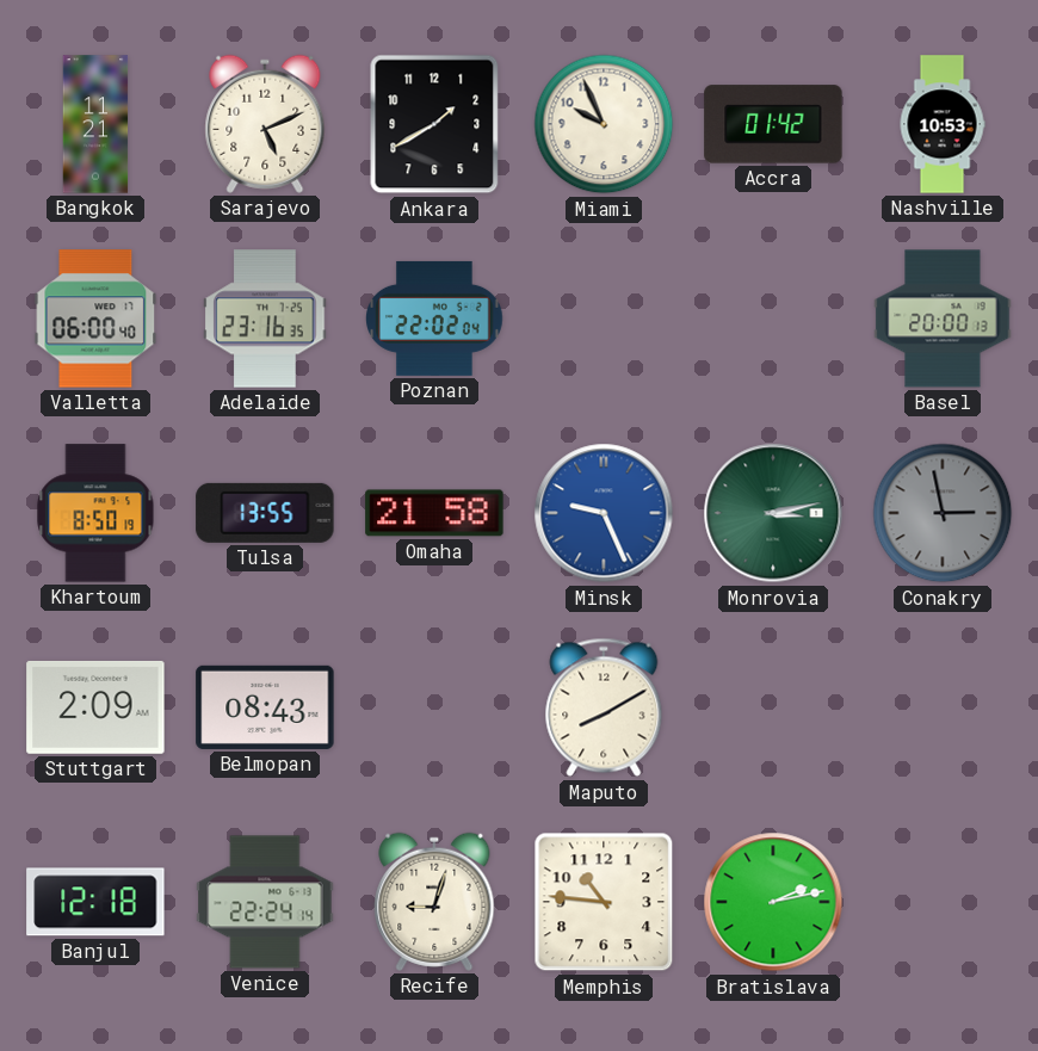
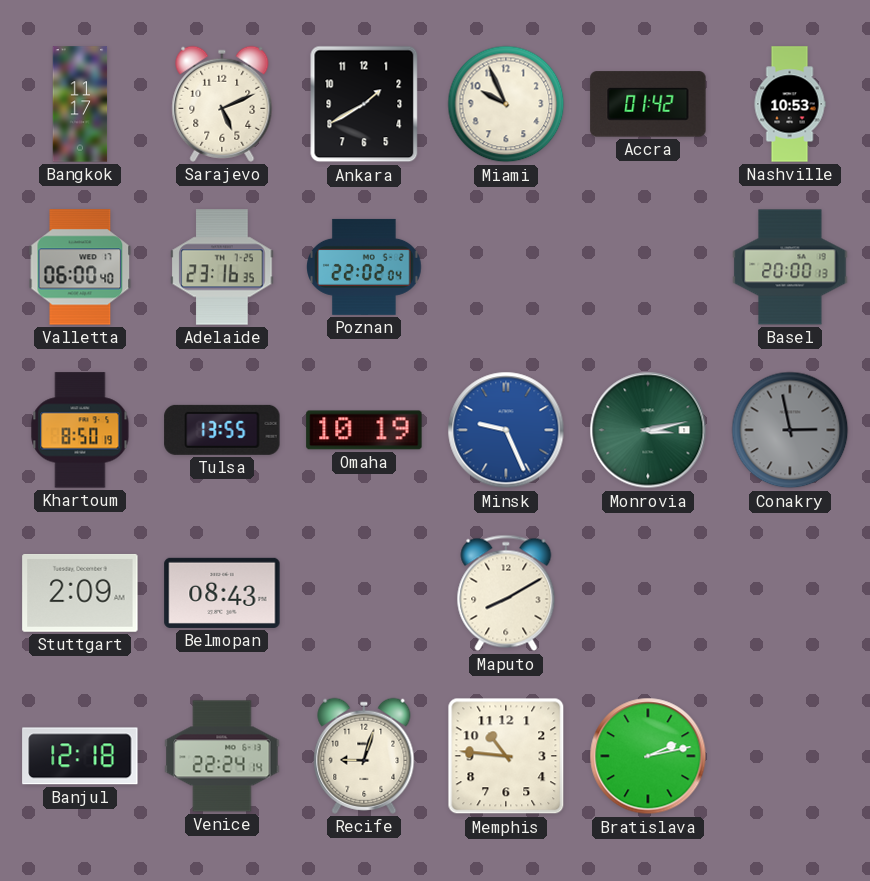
Bangkok: 11:21 -> 11:17
Omaha: 21:58 -> 10:19
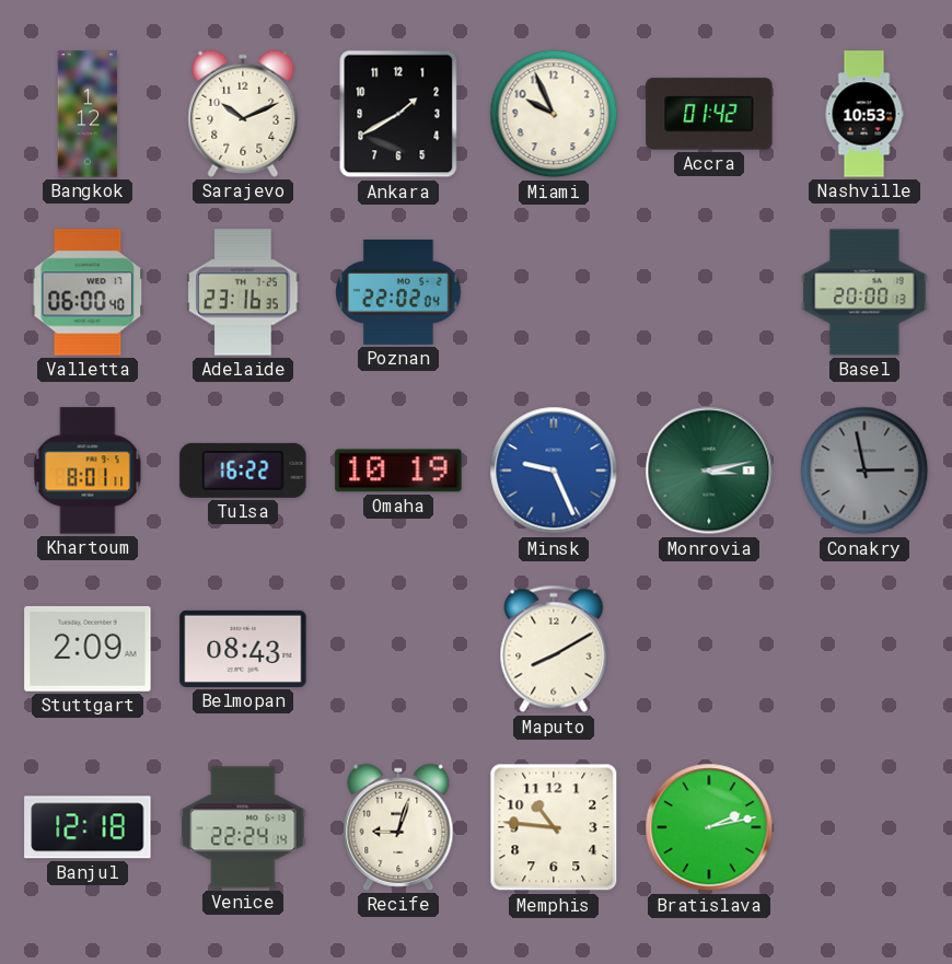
Bangkok: 11:17 -> 1:12
Sarajevo: 5:11 -> 10:11
Khartoum: 8:50 -> 8:01
Tulsa: 13:55 -> 16:22
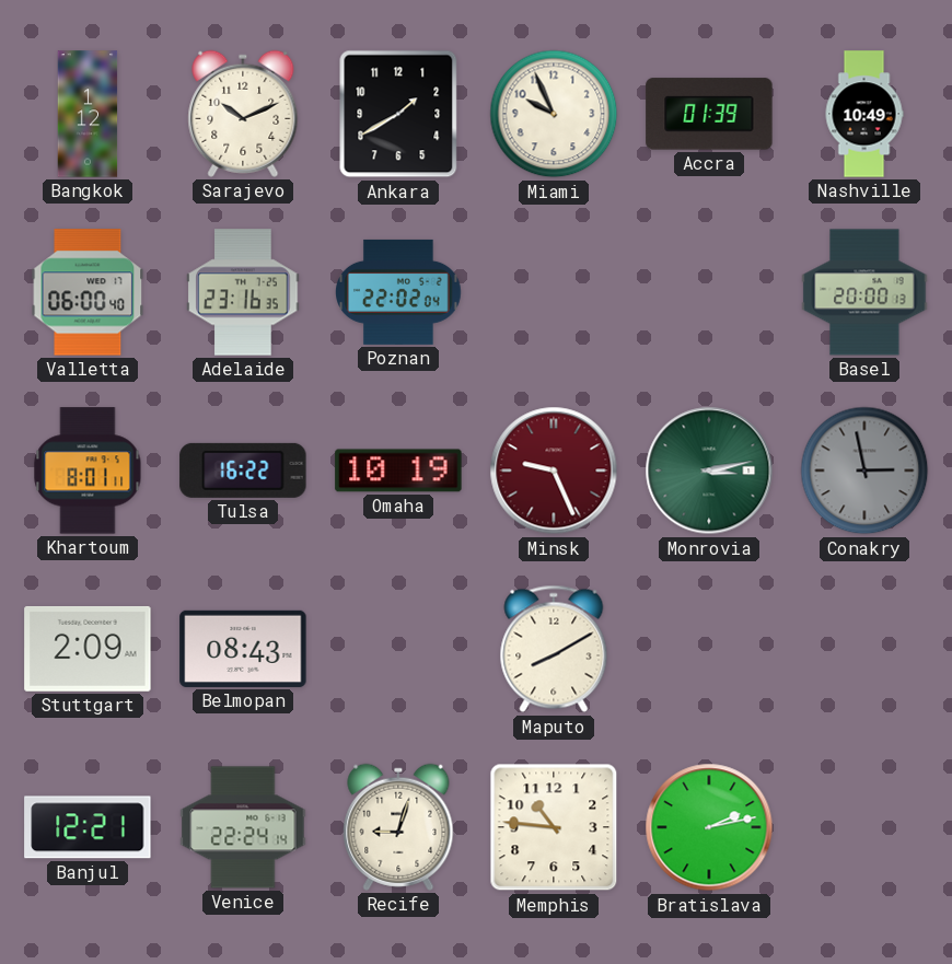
Accra: 01:42 -> 01:39
Nashville: 10:53 -> 10:49
Minsk dial: blue -> burgundy
Banjul: 12:18 -> 12:21
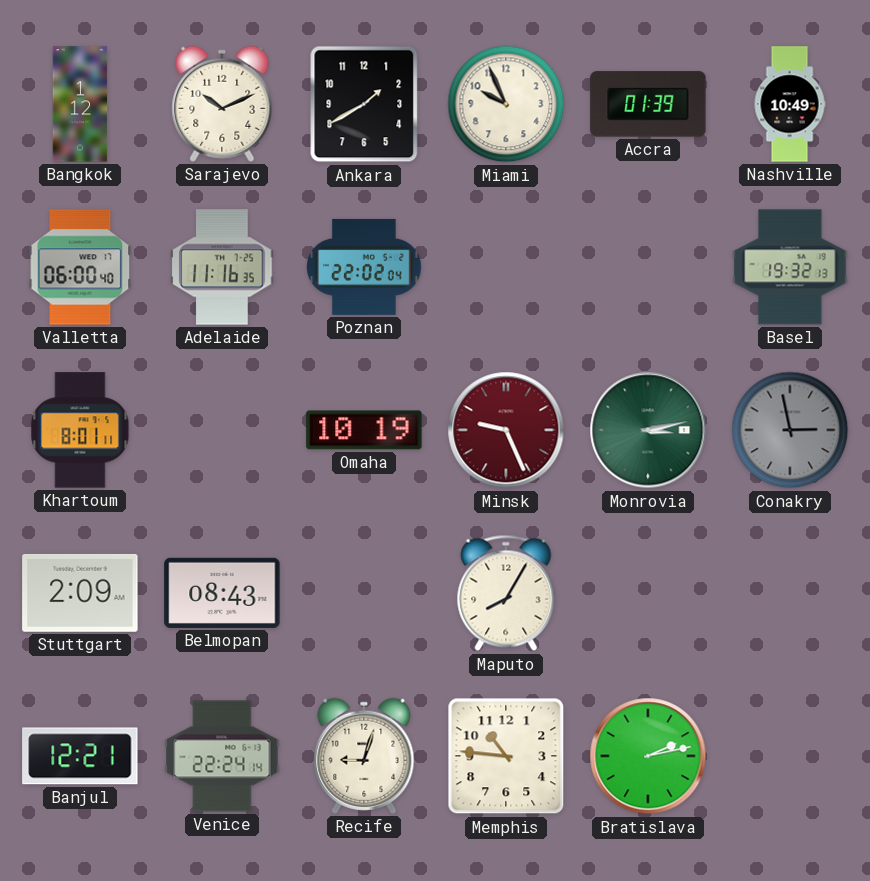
Adelaide: 23:16 -> 11:16
Basel: 20:00 -> 19:32
Tulsa: 16:22 -> none
Maputo: 8:10 -> 8:05
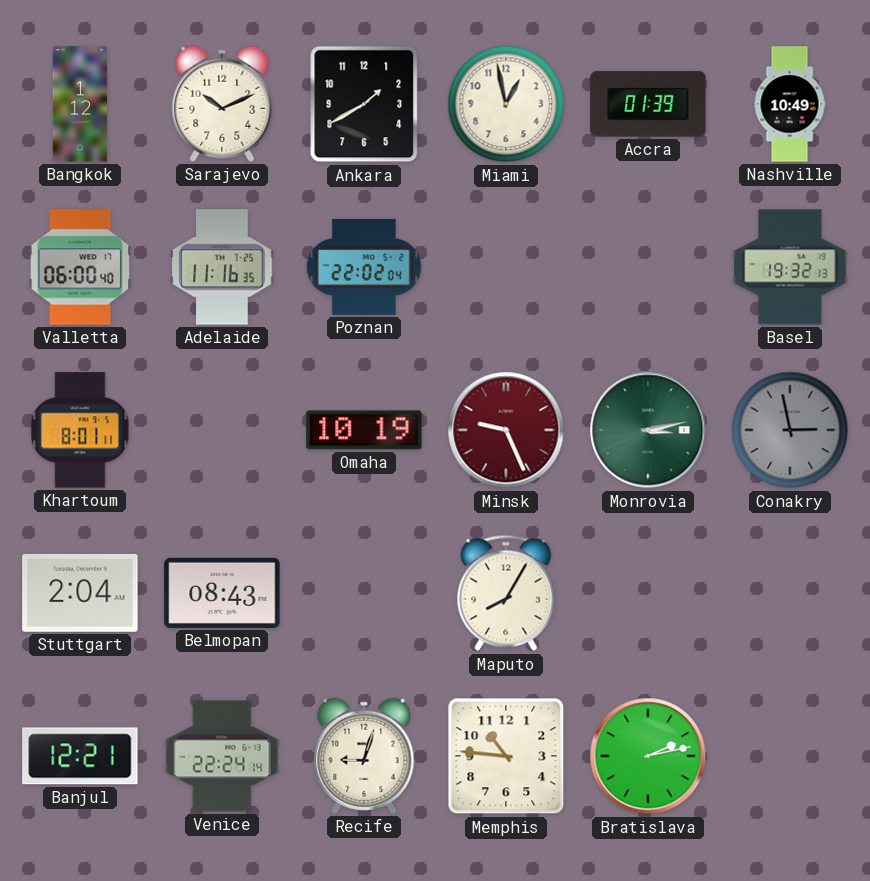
Miami: 9:56 -> 12:58
Stuttgart: 2:09 -> 2:04
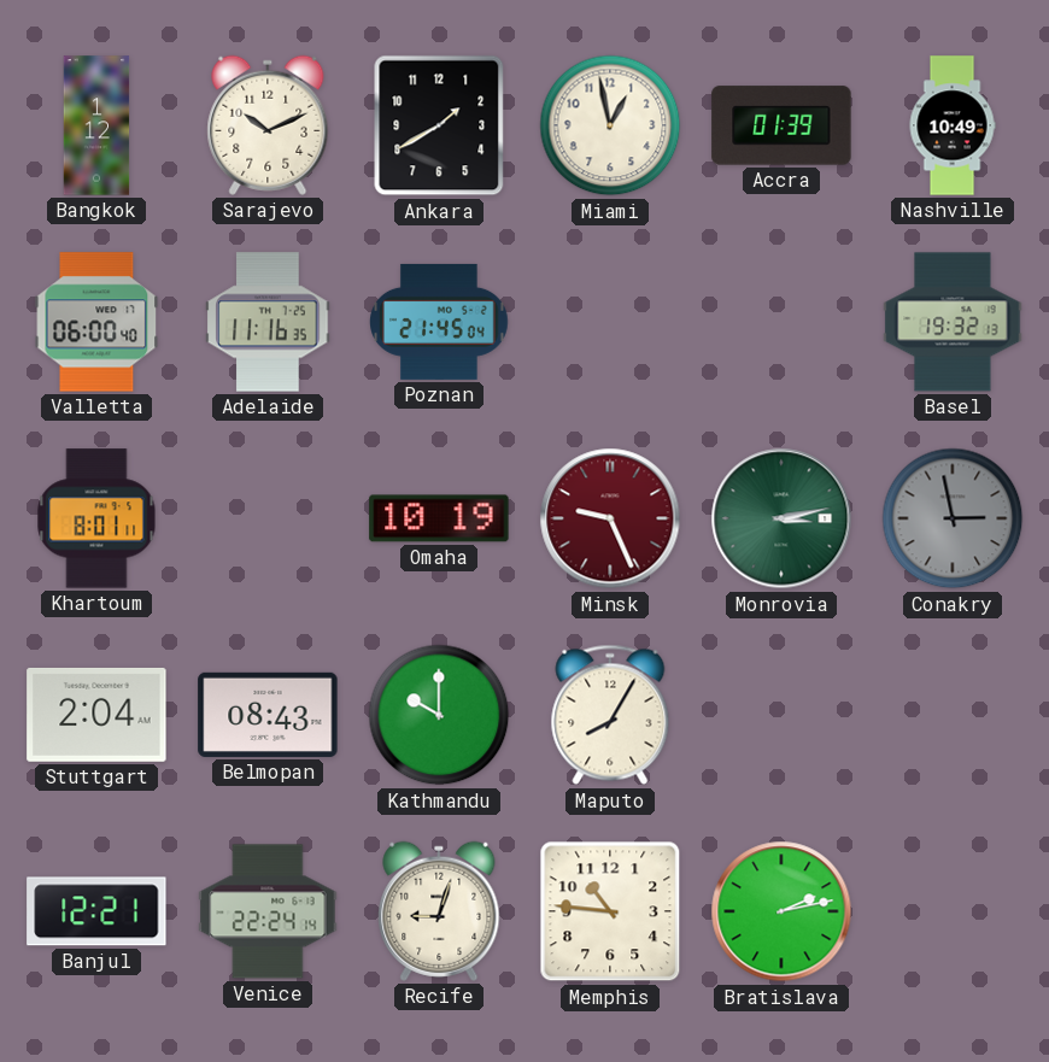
Poznan: 22:02 -> 21:45
Kathmandu: none -> 10:00
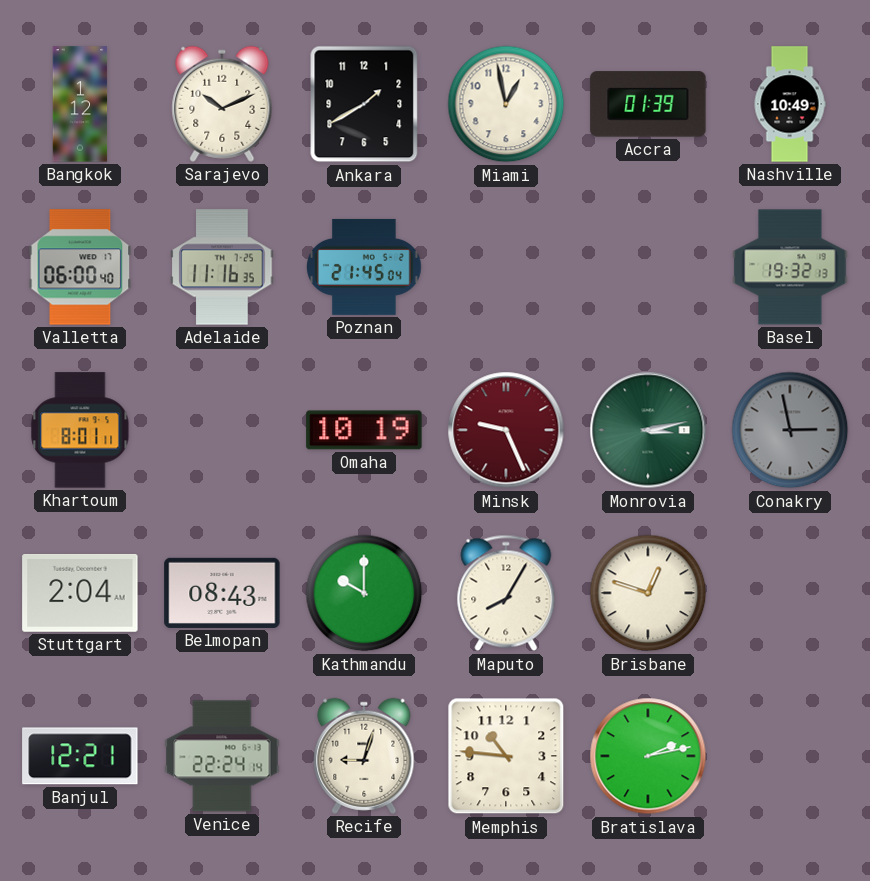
Brisbane: none -> 12:48
